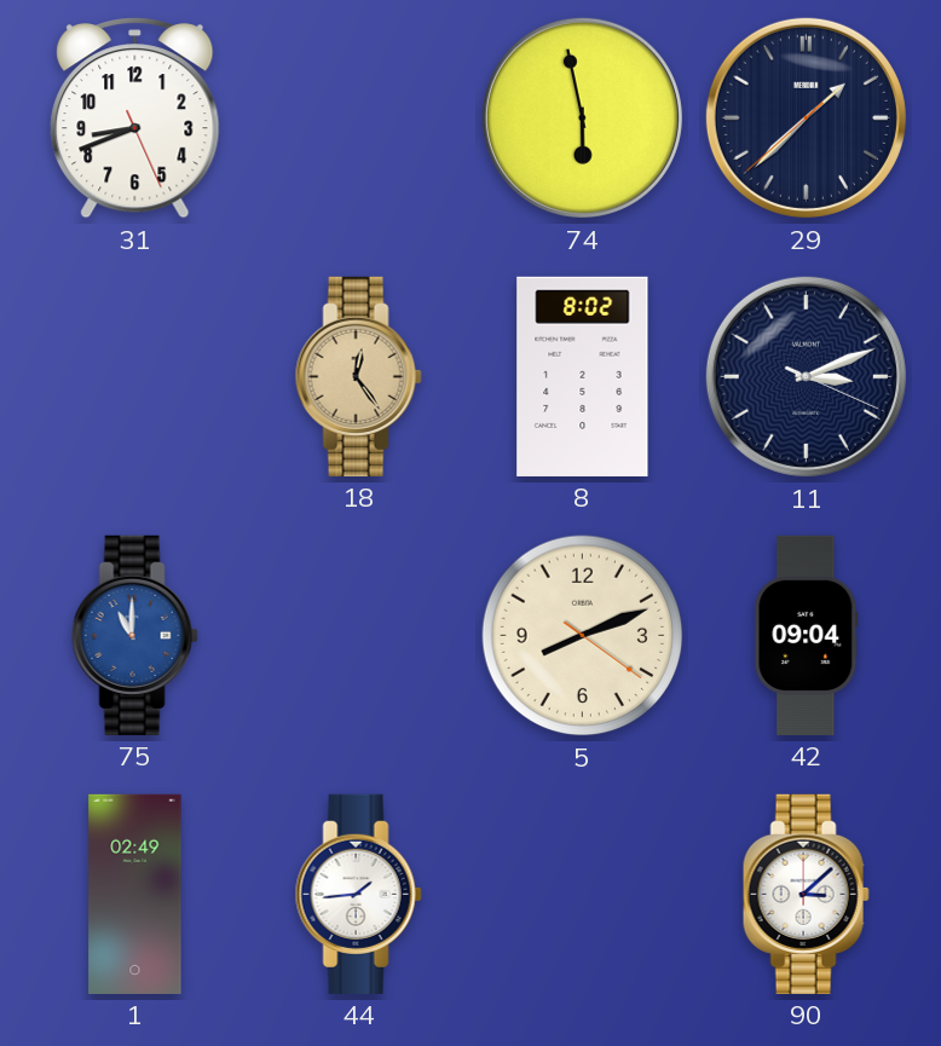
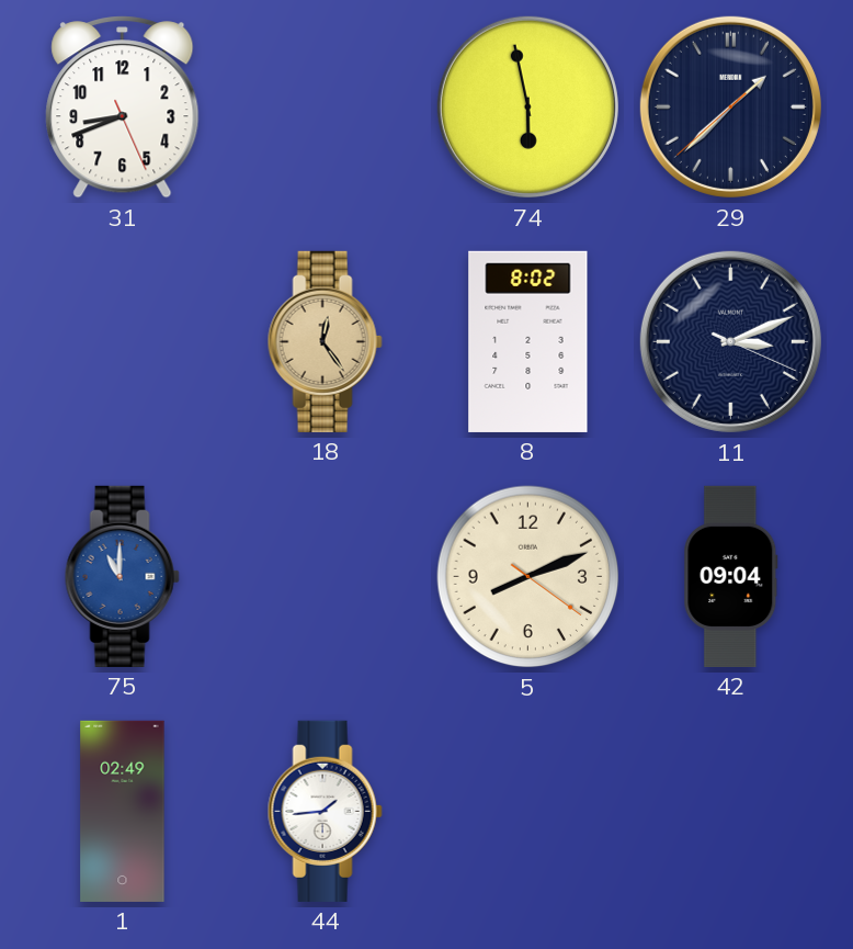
90: 3:08 -> none
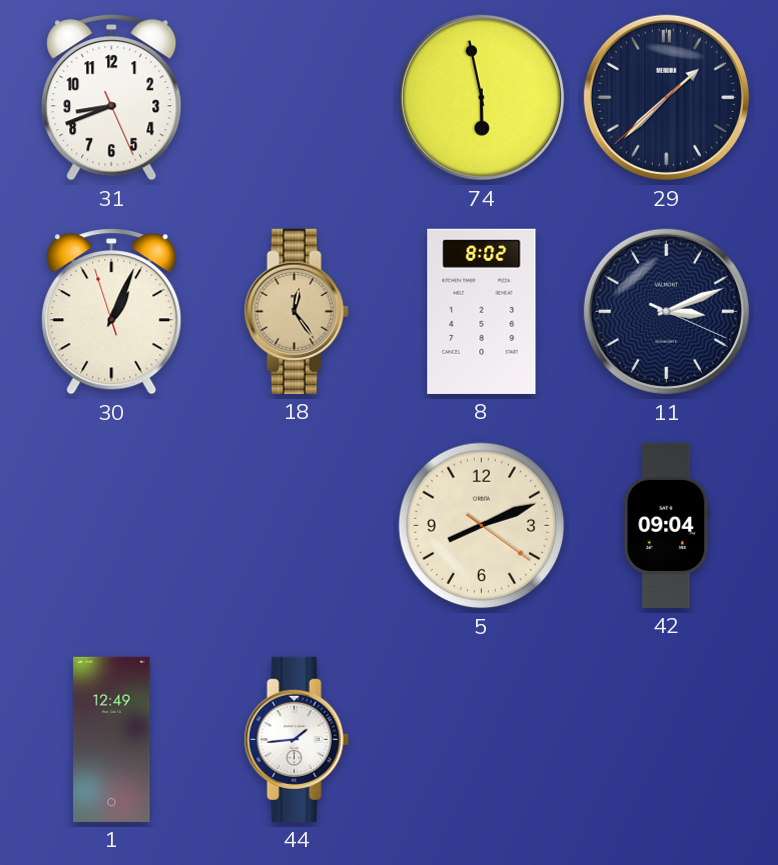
30: none -> 1:03
75: 11:00 -> none
1: 02:49 -> 12:49
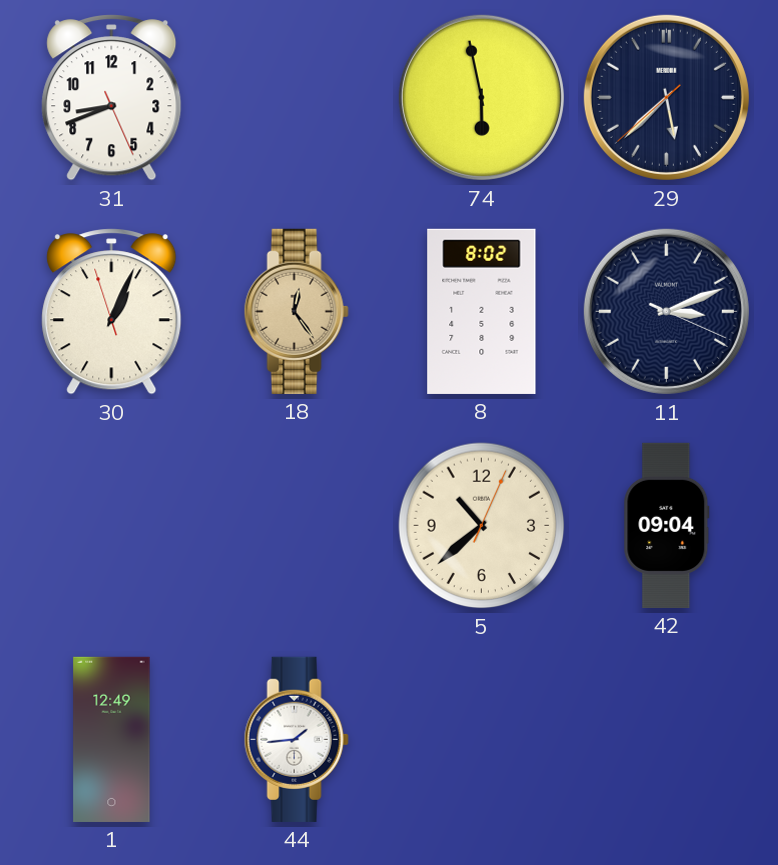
29: 1:37 -> 5:37
5: 8:11 -> 10:38
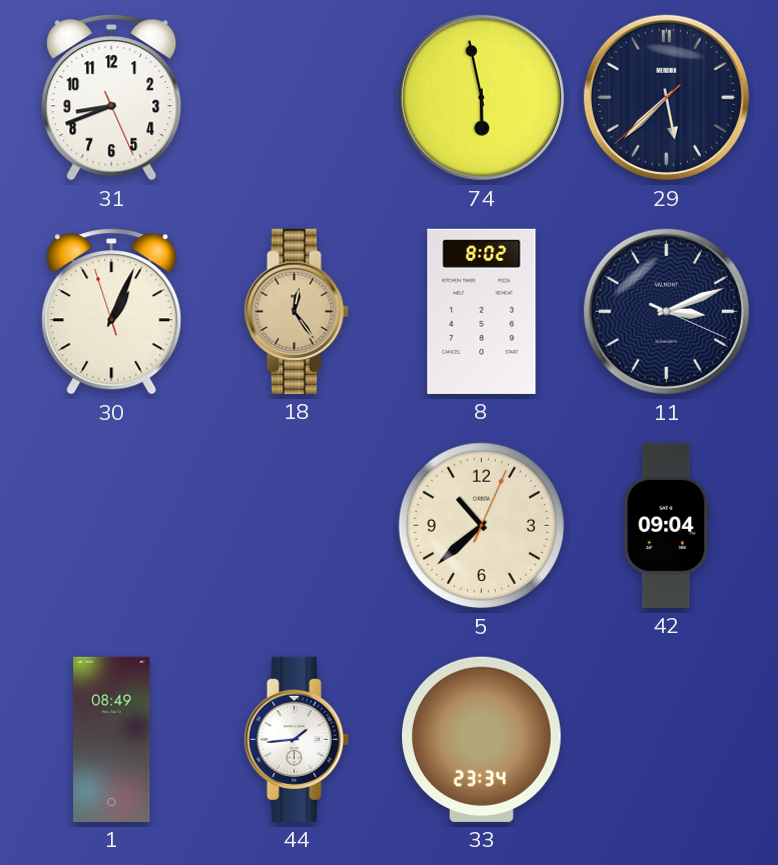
1: 12:49 -> 08:49
33: none -> 23:34
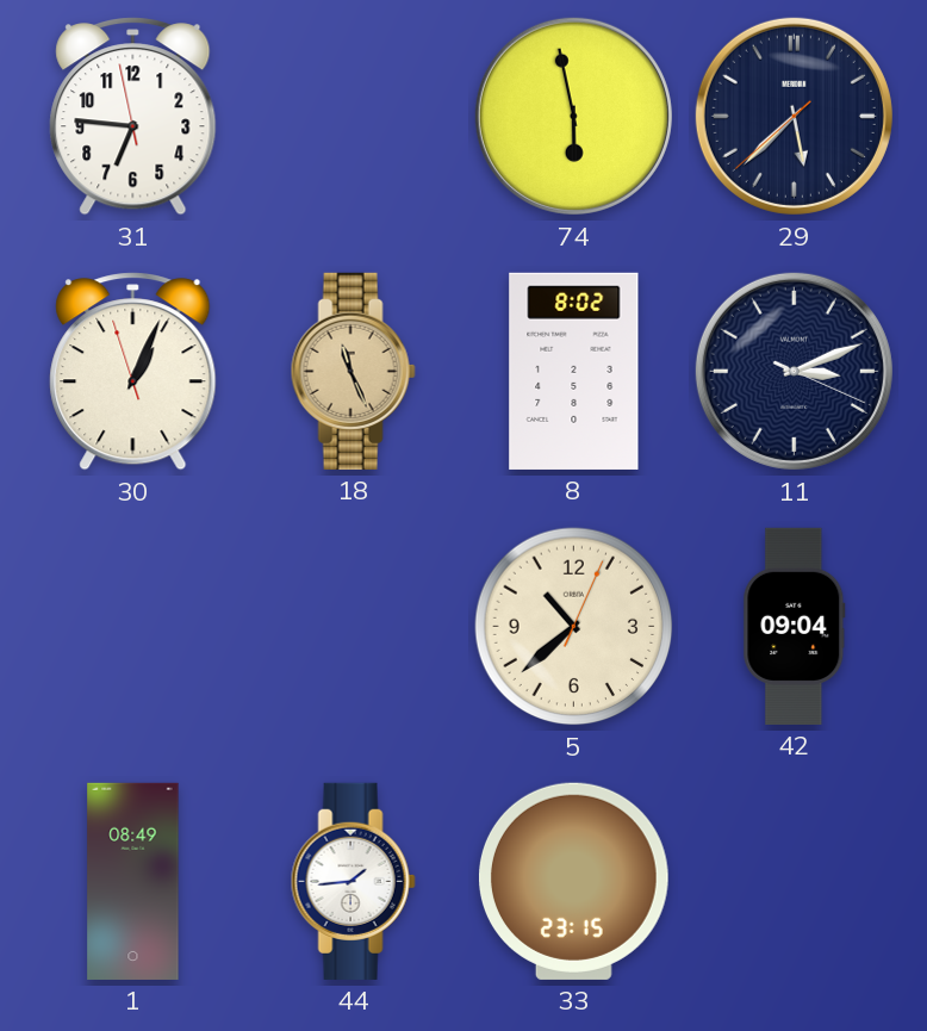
31: 8:41 -> 6:45
18: 12:24 -> 11:26
33: 23:34 -> 23:15
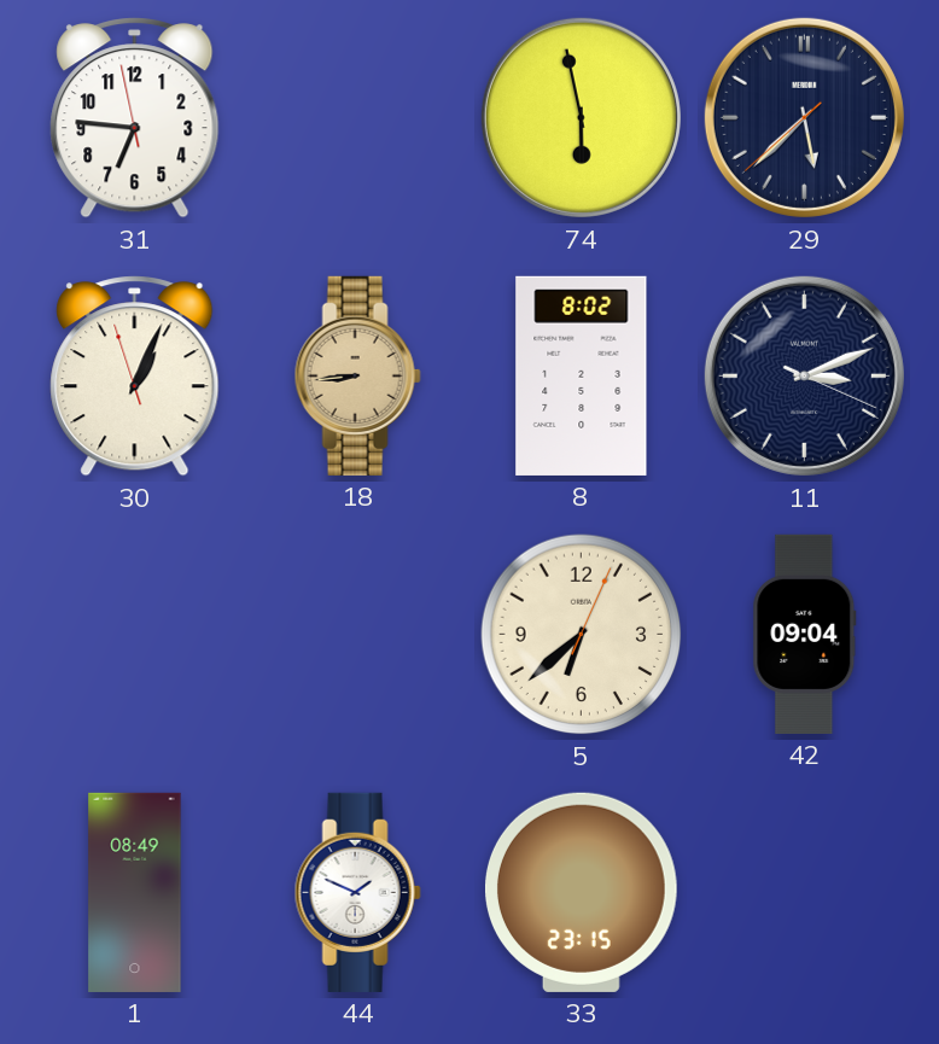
18: 11:26 -> 8:44
5: 10:38 -> 6:38
44: 1:44 -> 1:49
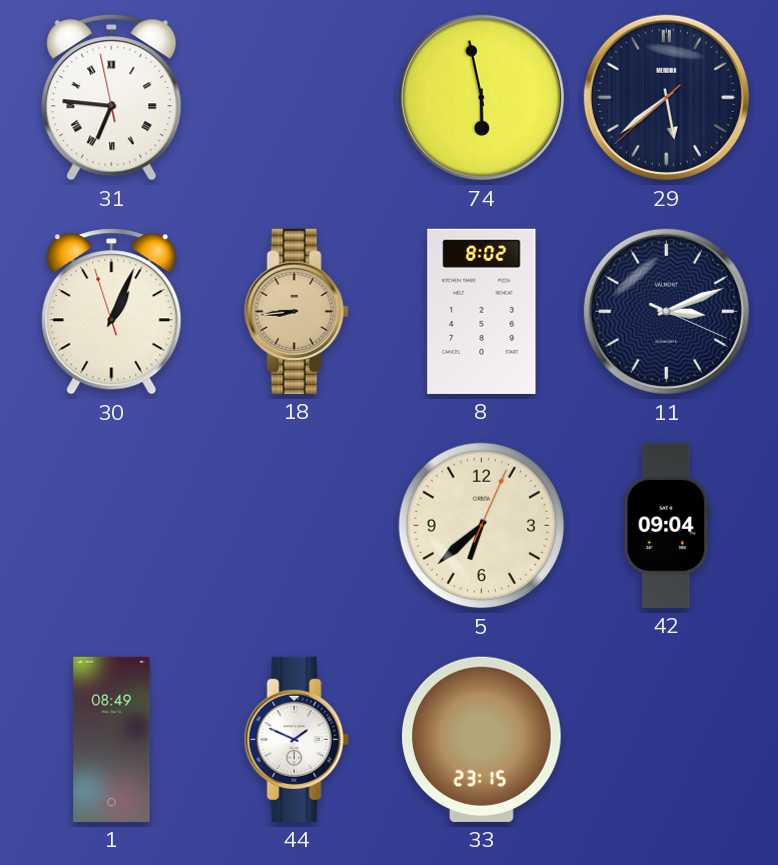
31 numerals: Arabic -> Roman
29: 5:37 -> 5:38
